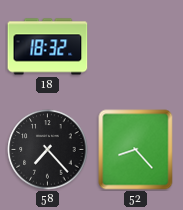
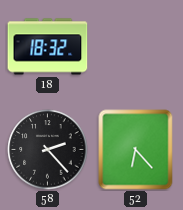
58: 7:23 -> 2:23
52: 8:23 -> 6:23
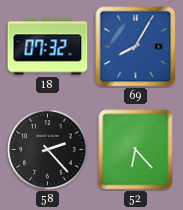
18: 18:32 -> 07:32
69: none -> 8:05
